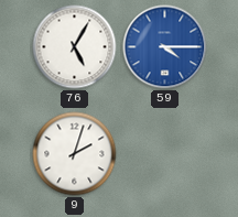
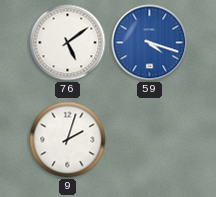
76: 5:05 -> 5:09
59: 4:15 -> 4:18
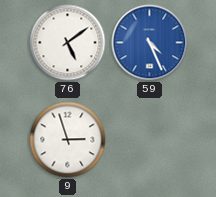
59: 4:18 -> 4:26
9: 2:03 -> 2:57
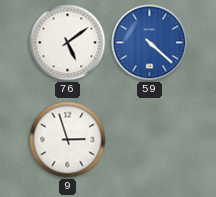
59: 4:26 -> 4:22
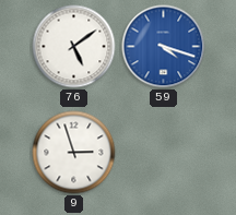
59: 4:22 -> 4:18
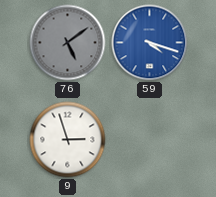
76 dial: white -> grey
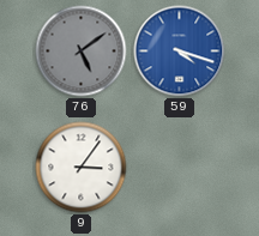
9: 2:57 -> 3:06
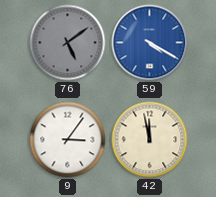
59: 4:18 -> 4:20
42: none -> 11:58
